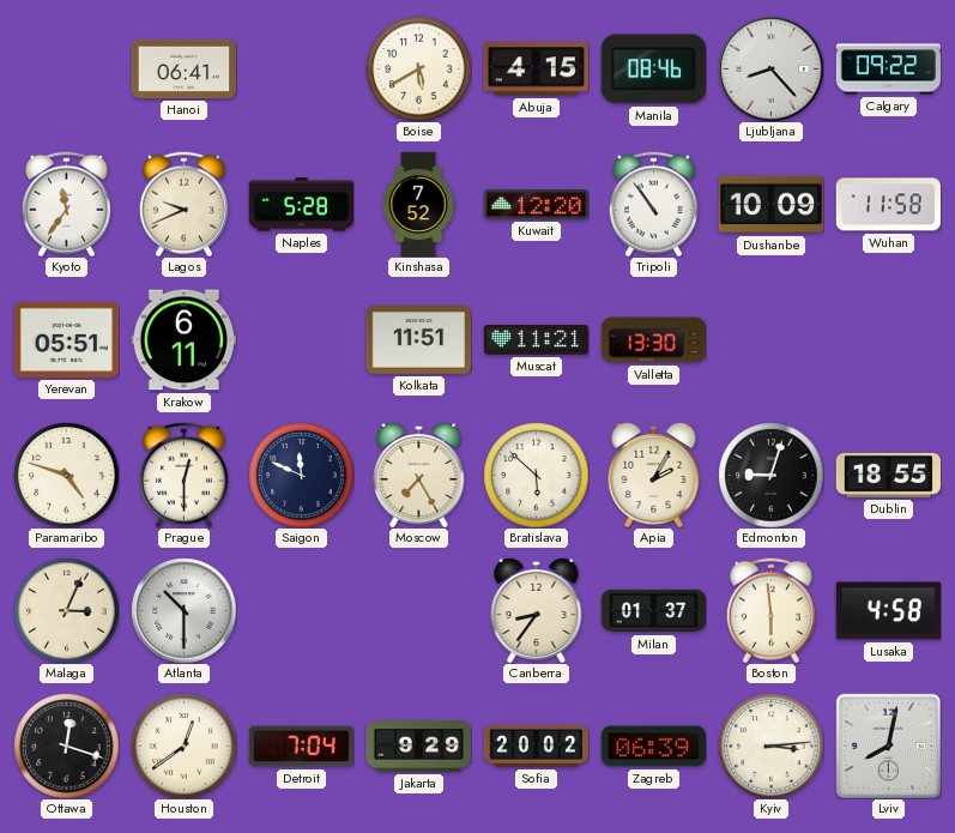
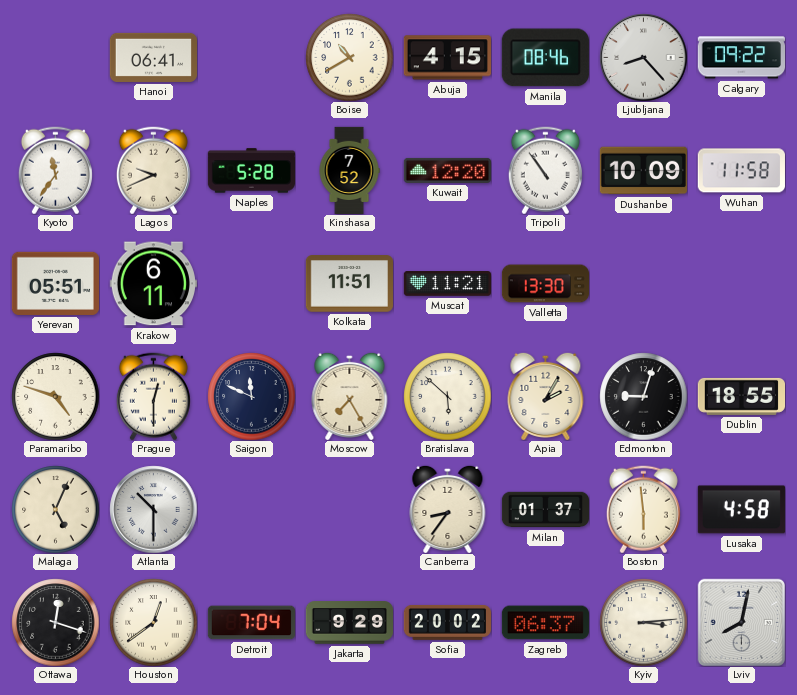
Boise: 5:40 -> 10:40
Malaga: 3:04 -> 5:04
Zagreb: 06:39 -> 06:37
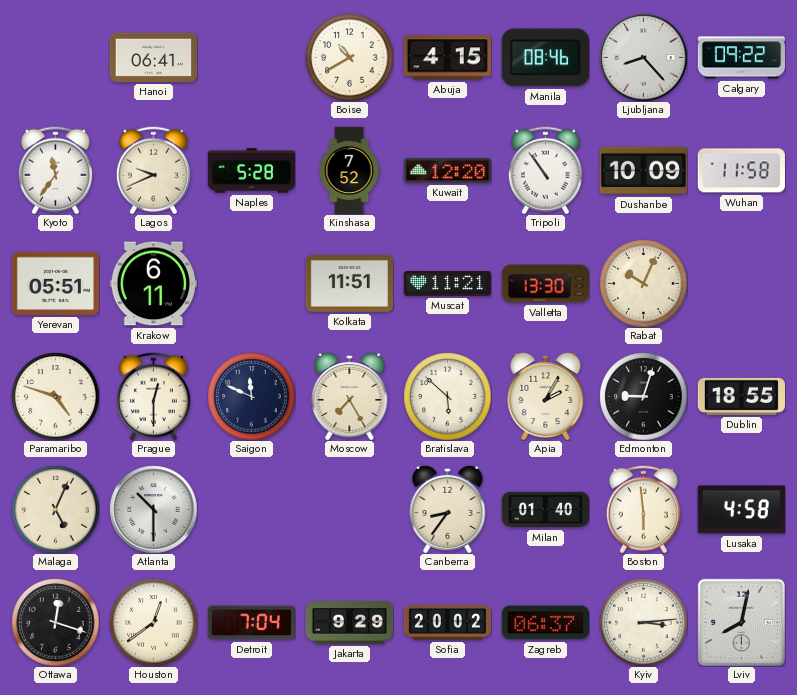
Rabat: none -> 10:04
Milan: 01:37 -> 01:40
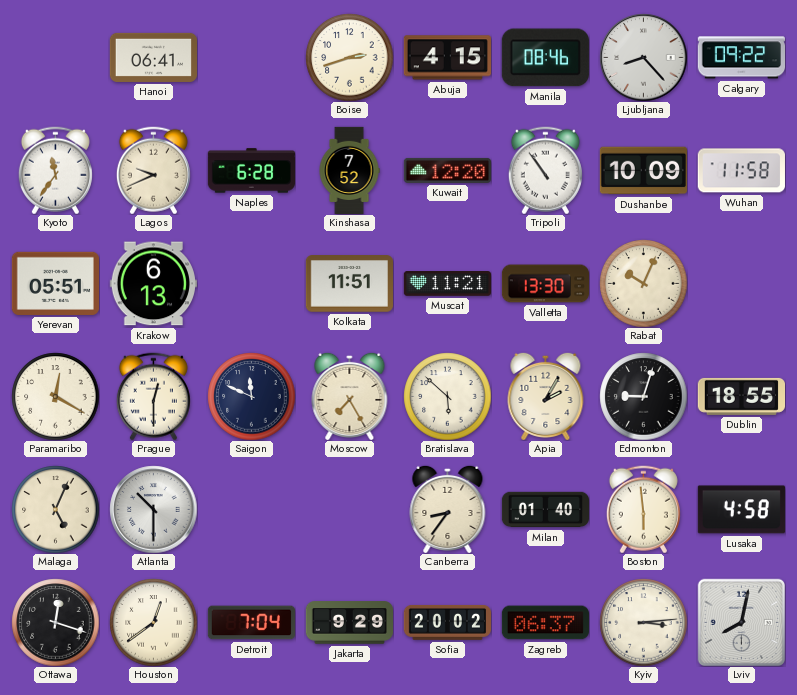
Boise: 10:40 -> 2:42
Naples: 5:28 -> 6:28
Krakow: 6:11 -> 6:13
Paramaribo: 4:48 -> 12:20
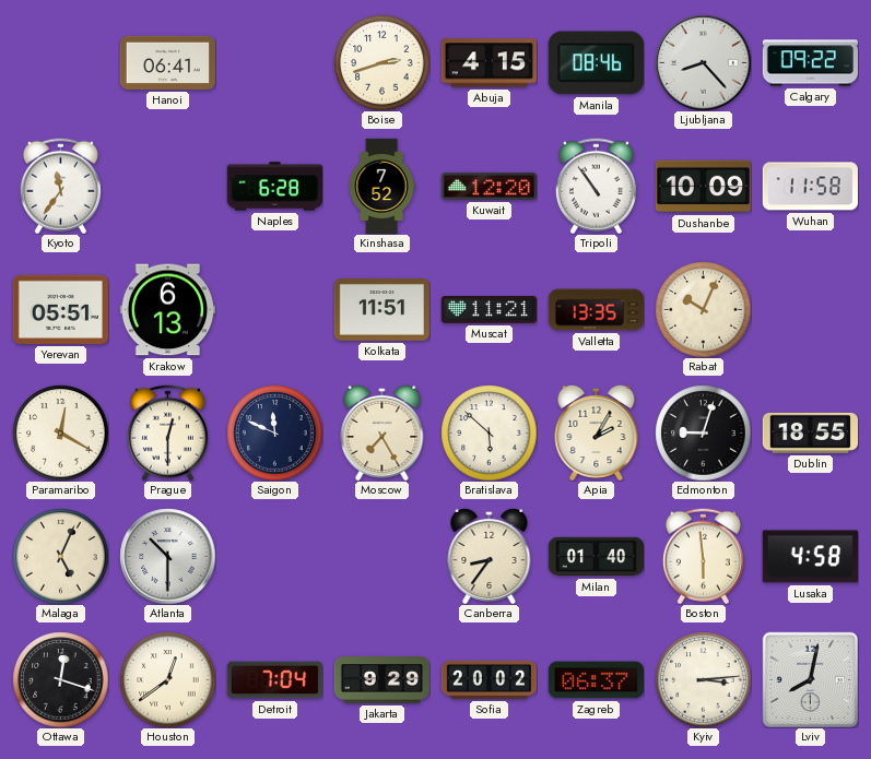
Lagos: 9:41 -> none
Valletta: 13:30 -> 13:35
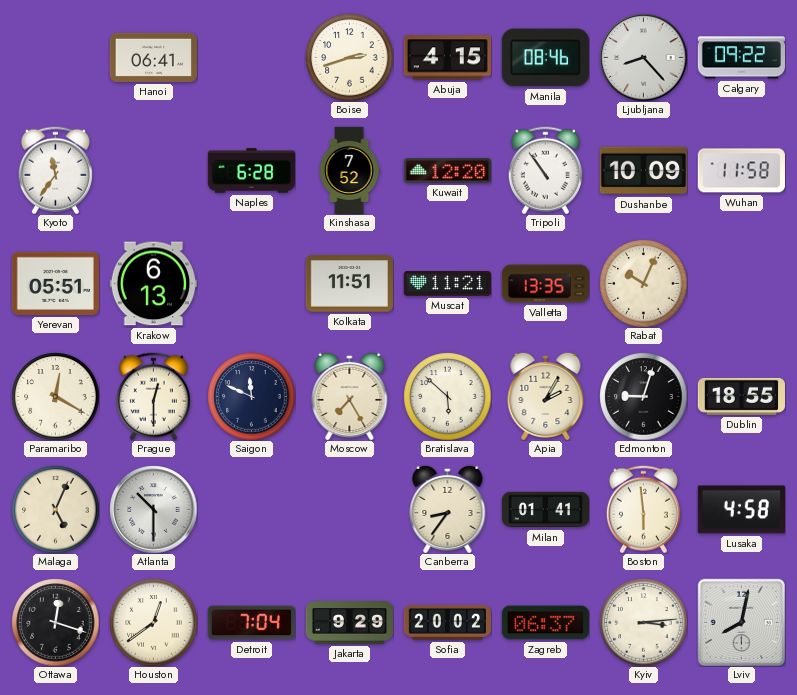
Milan: 01:40 -> 01:41
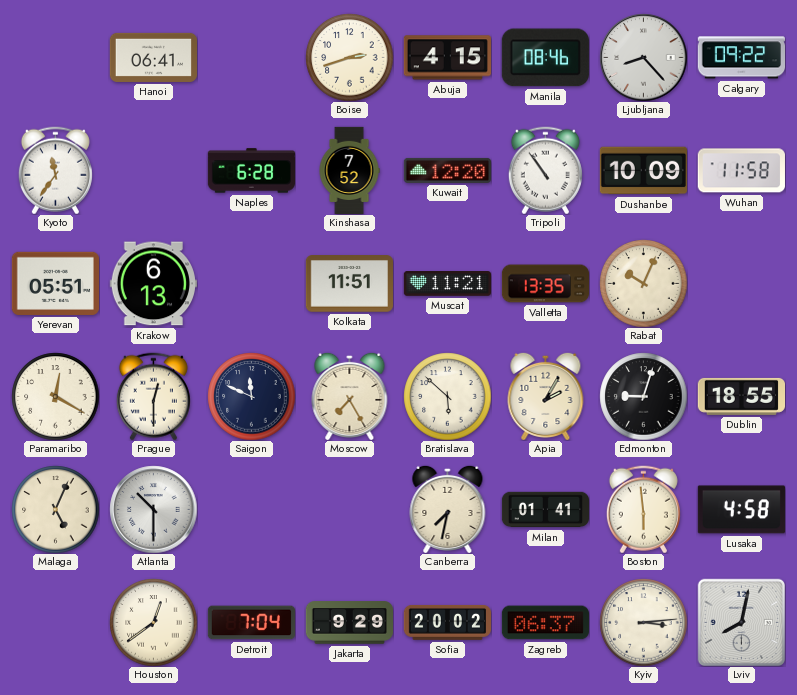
Canberra: 8:36 -> 7:32
Ottawa: 12:18 -> none
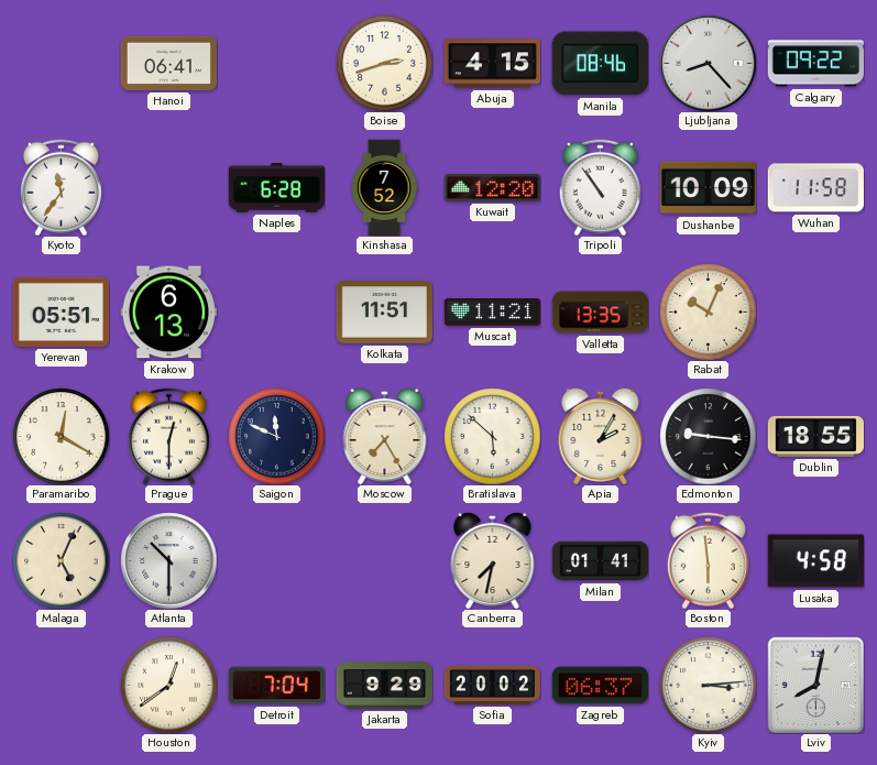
Edmonton: 9:03 -> 9:16
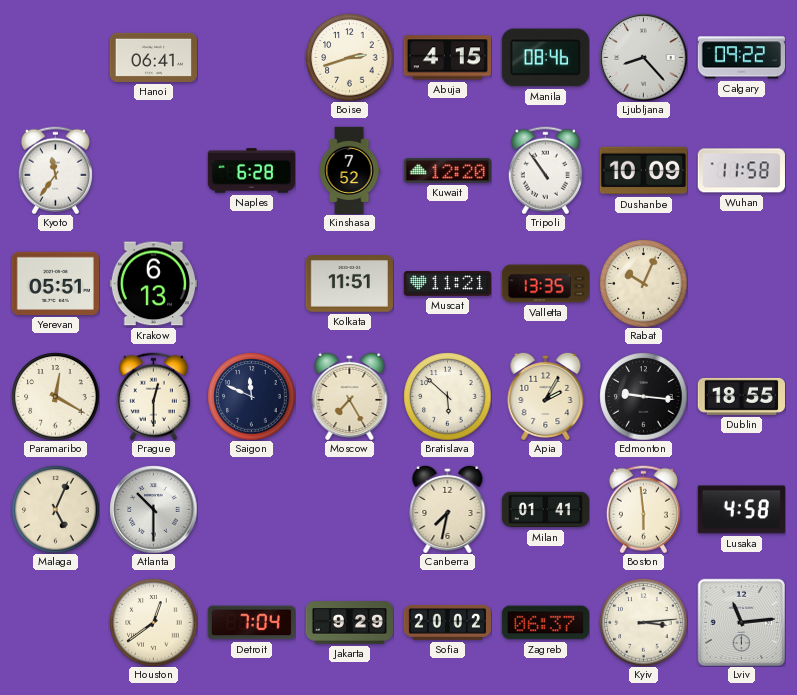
Lviv: 8:02 -> 11:14
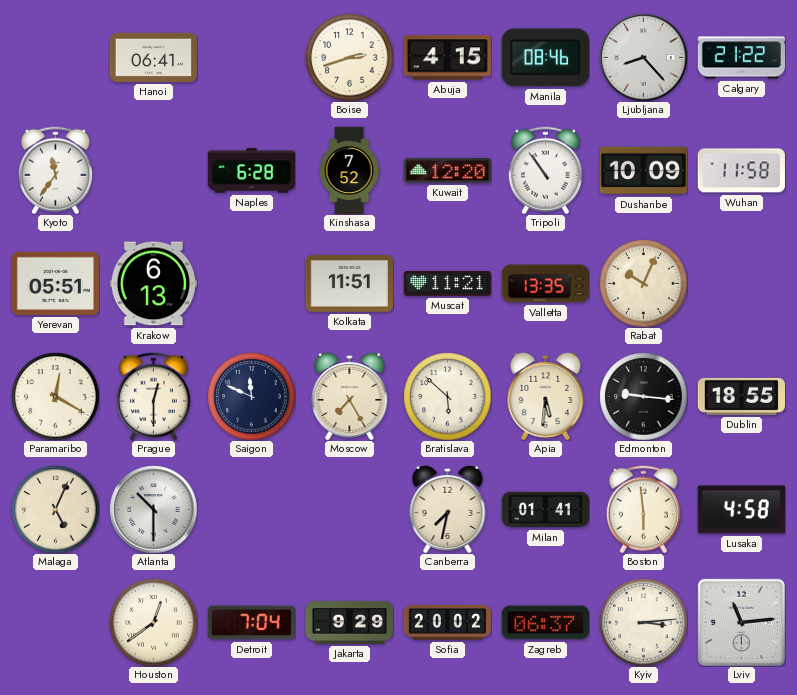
Calgary: 09:22 -> 21:22
Apia: 2:05 -> 5:31
